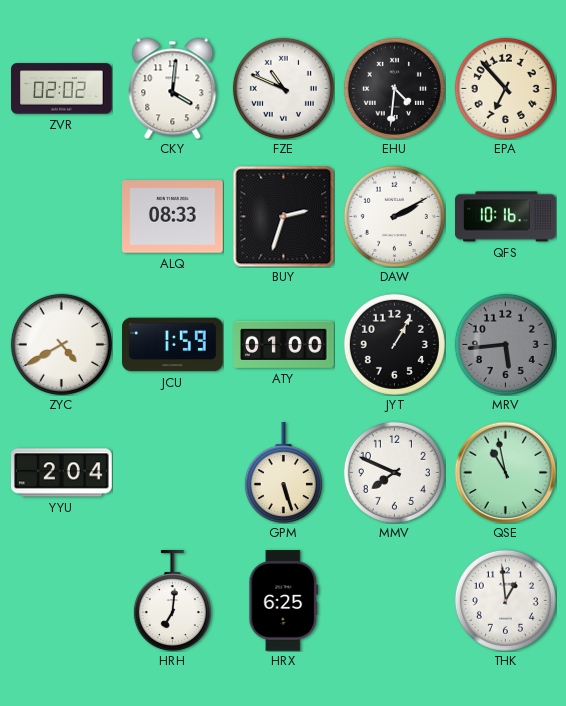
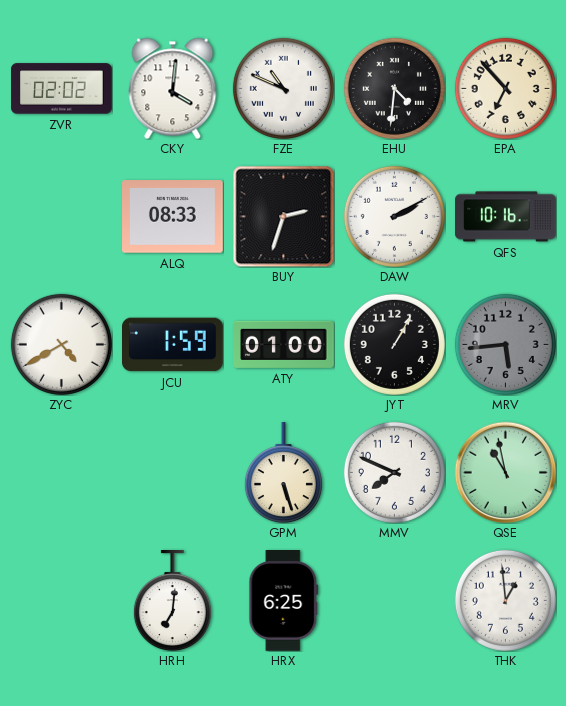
YYU: 2:04 -> none
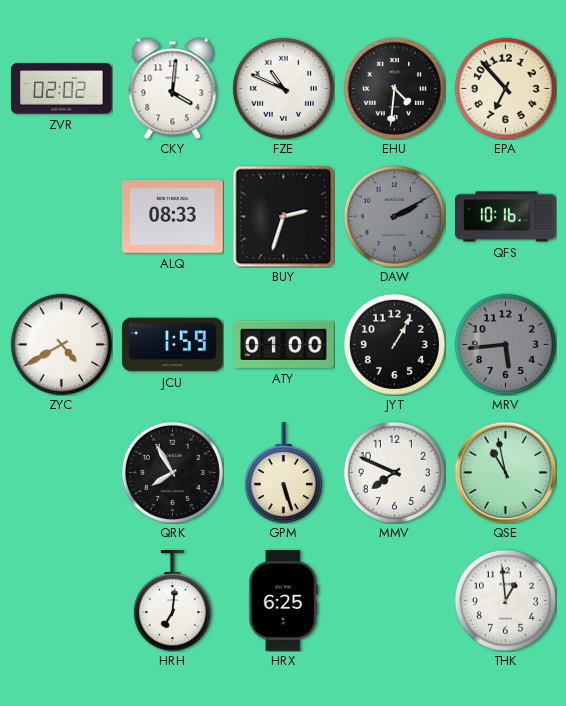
DAW dial: white -> grey
QRK: none -> 7:55
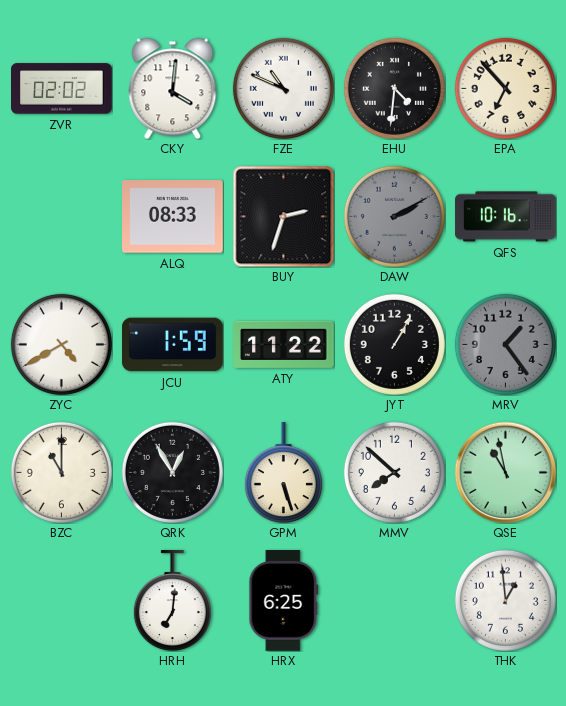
ATY: 01:00 -> 11:22
MRV: 5:44 -> 1:24
BZC: none -> 11:00
QRK: 7:55 -> 12:55
MMV: 7:49 -> 7:52
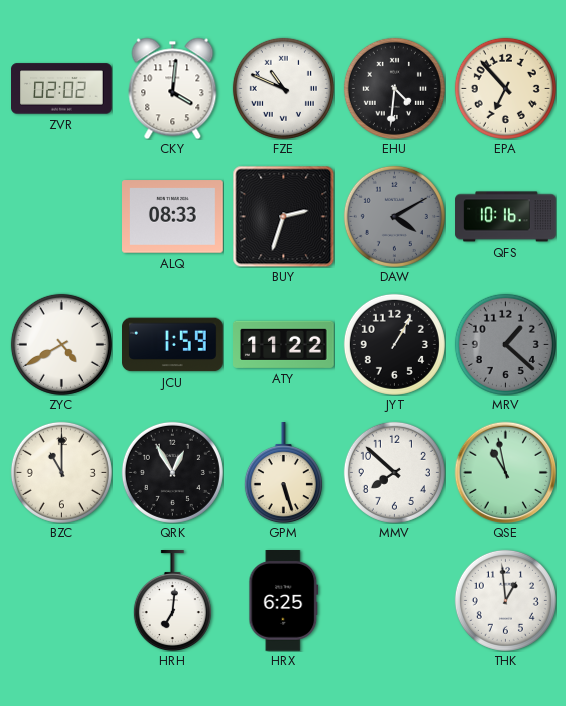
DAW: 2:10 -> 4:10
MRV: 1:24 -> 1:22
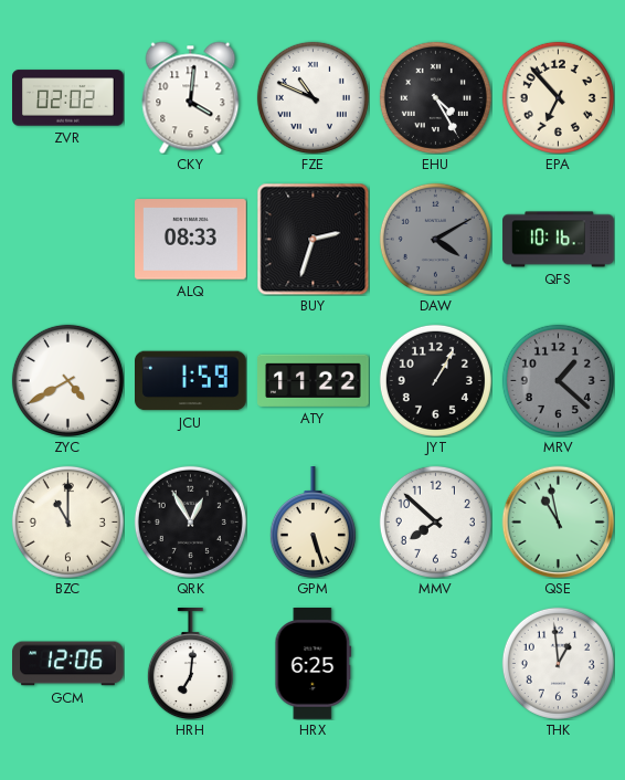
EHU: 4:31 -> 4:25
GCM: none -> 12:06
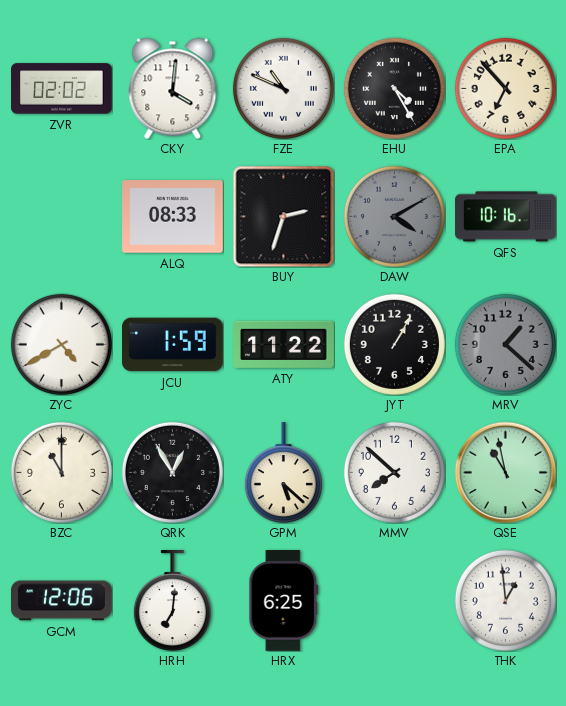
GPM: 5:27 -> 5:22
